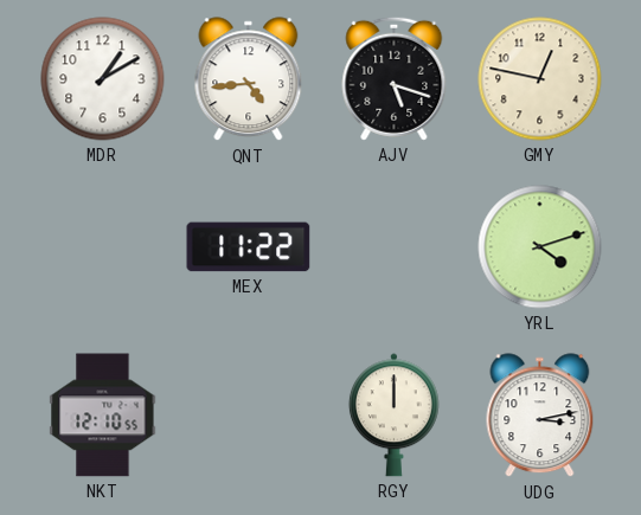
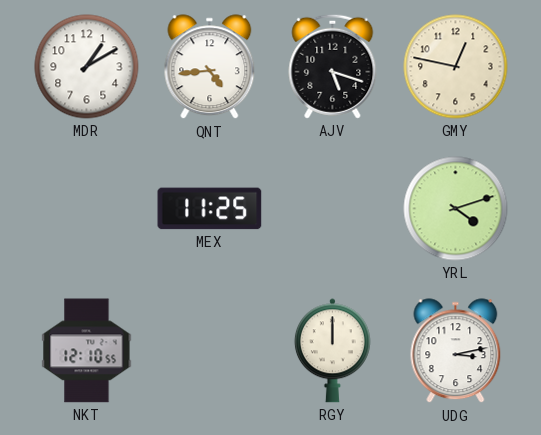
MEX: 11:22 -> 11:25
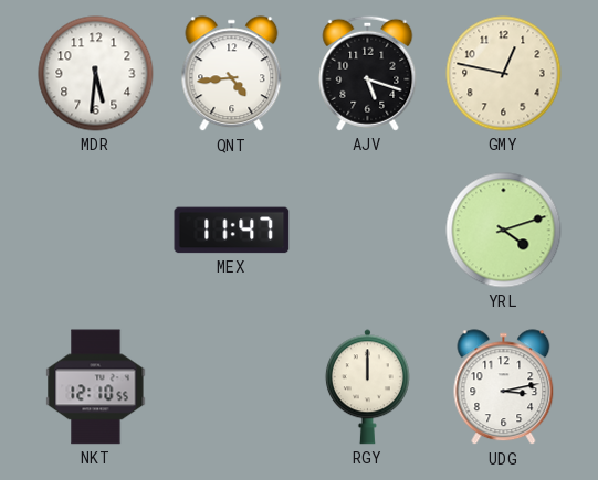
MDR: 1:10 -> 5:31
MEX: 11:25 -> 11:47
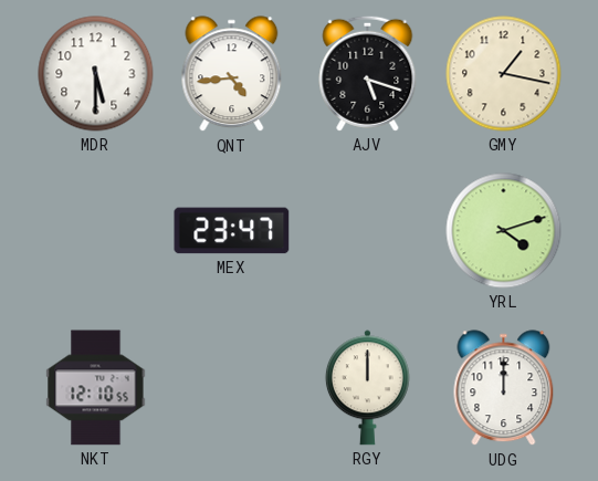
MDR: 5:31 -> 5:30
GMY: 12:47 -> 1:17
MEX: 11:47 -> 23:47
UDG: 3:13 -> 12:00
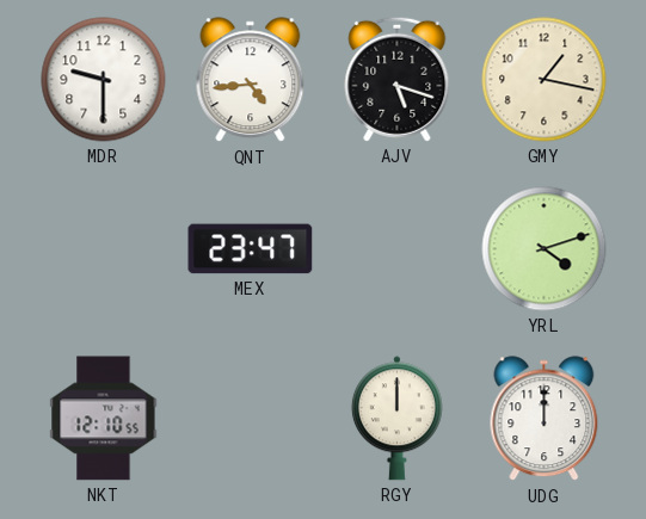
MDR: 5:30 -> 9:30
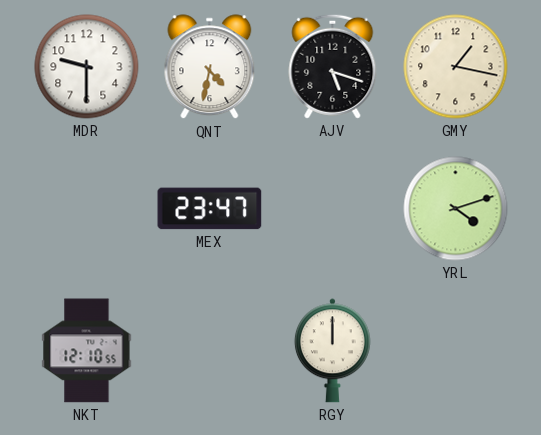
QNT: 4:44 -> 4:32
UDG: 12:00 -> none
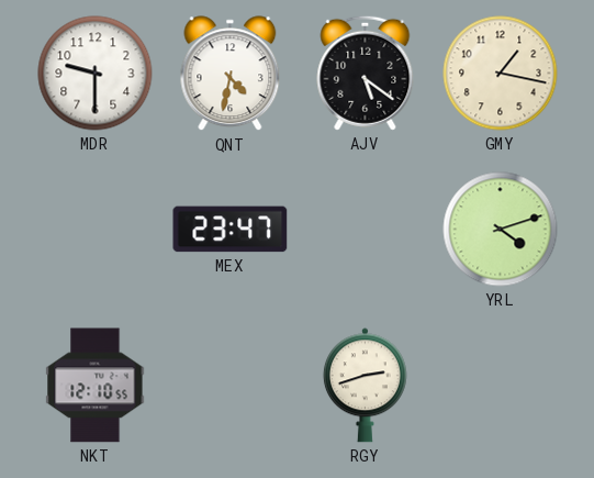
AJV: 5:18 -> 5:21
RGY: 12:00 -> 2:42
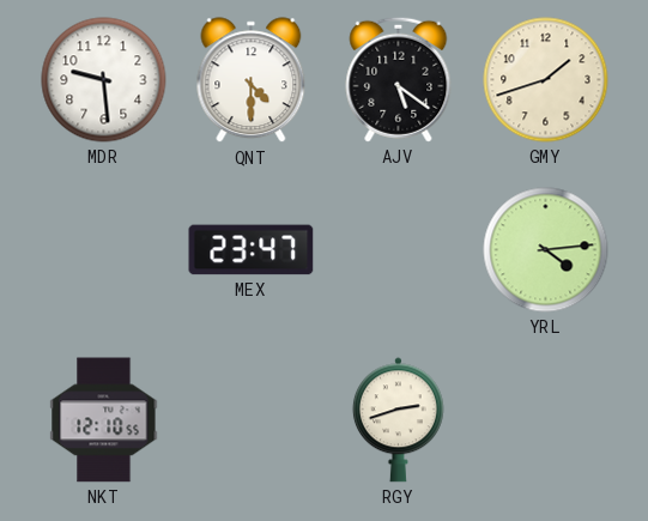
MDR: 9:30 -> 9:29
QNT: 4:32 -> 4:30
GMY: 1:17 -> 1:42
YRL: 4:12 -> 4:14
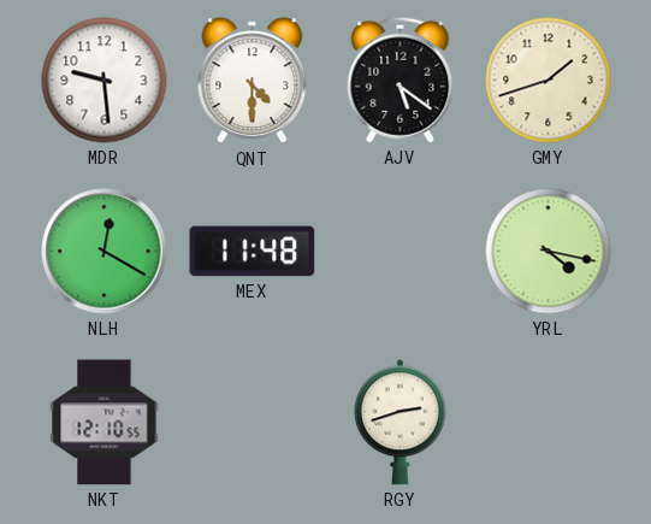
NLH: none -> 12:20
MEX: 23:47 -> 11:48
YRL: 4:14 -> 4:17
